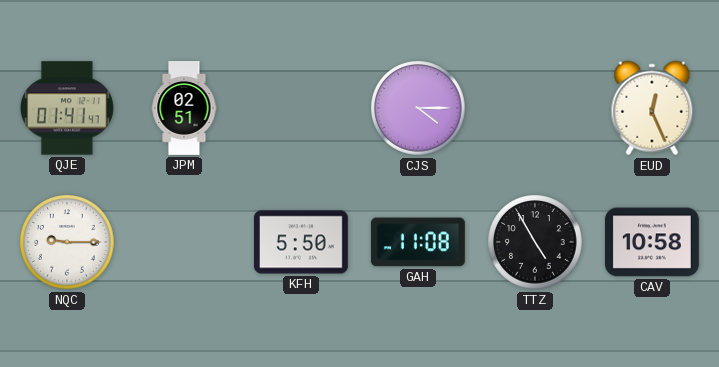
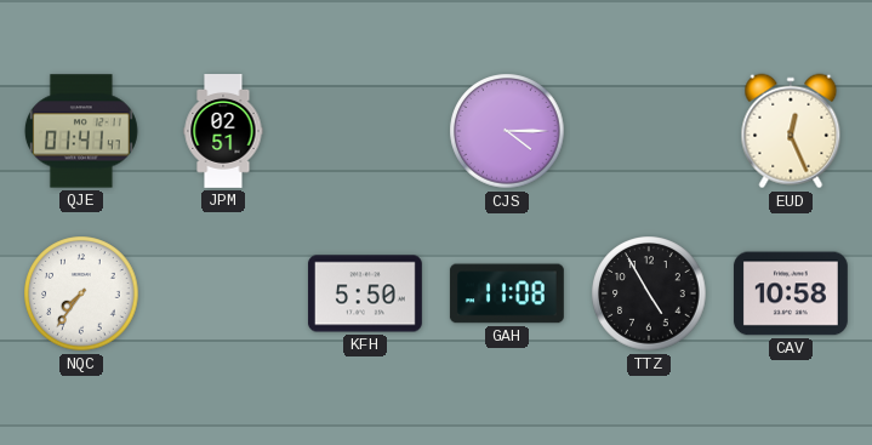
NQC: 9:15 -> 7:36
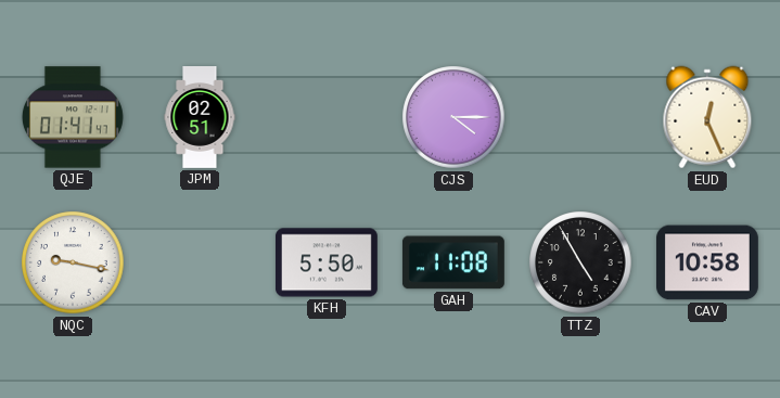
NQC: 7:36 -> 9:17
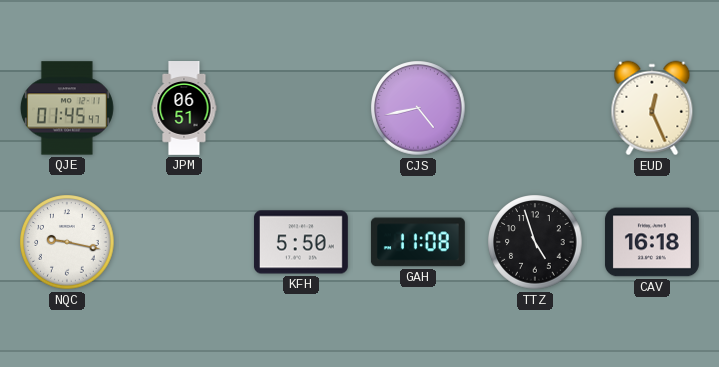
QJE: 01:41 -> 01:45
JPM: 02:51 -> 06:51
CJS: 4:15 -> 4:43
TTZ: 4:55 -> 4:57
CAV: 10:58 -> 16:18
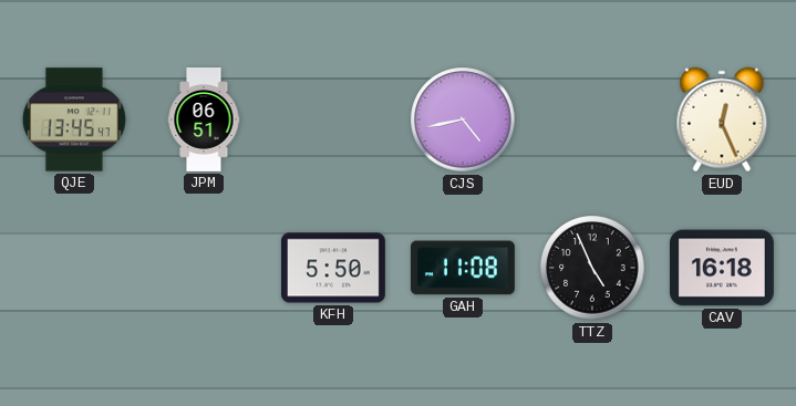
QJE: 01:45 -> 13:45
NQC: 9:17 -> none
TTZ: 4:57 -> 4:56
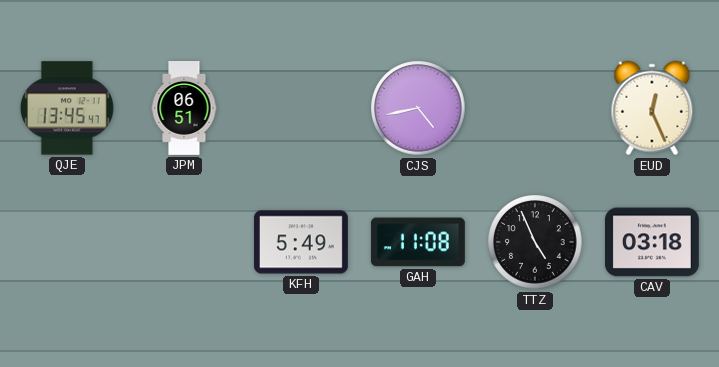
KFH: 5:50 -> 5:49
CAV: 16:18 -> 03:18
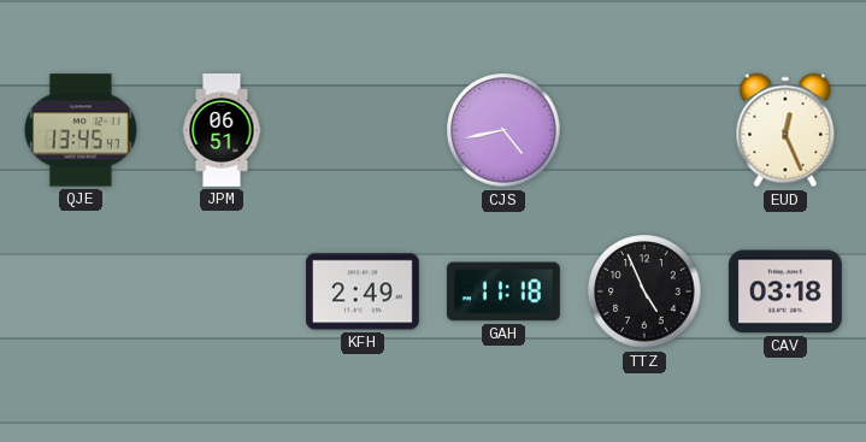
KFH: 5:49 -> 2:49
GAH: 11:08 -> 11:18
